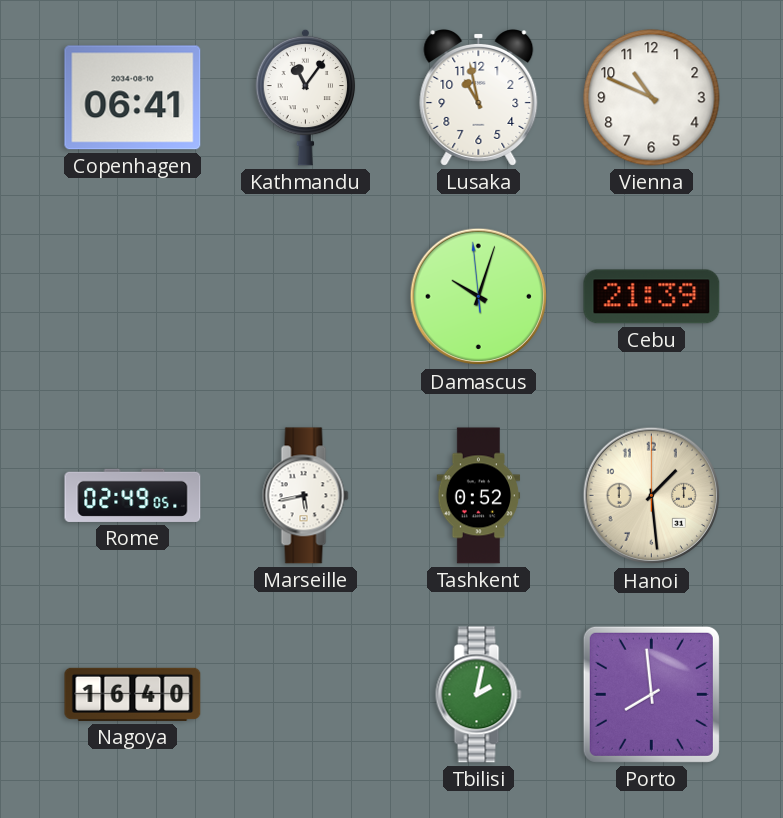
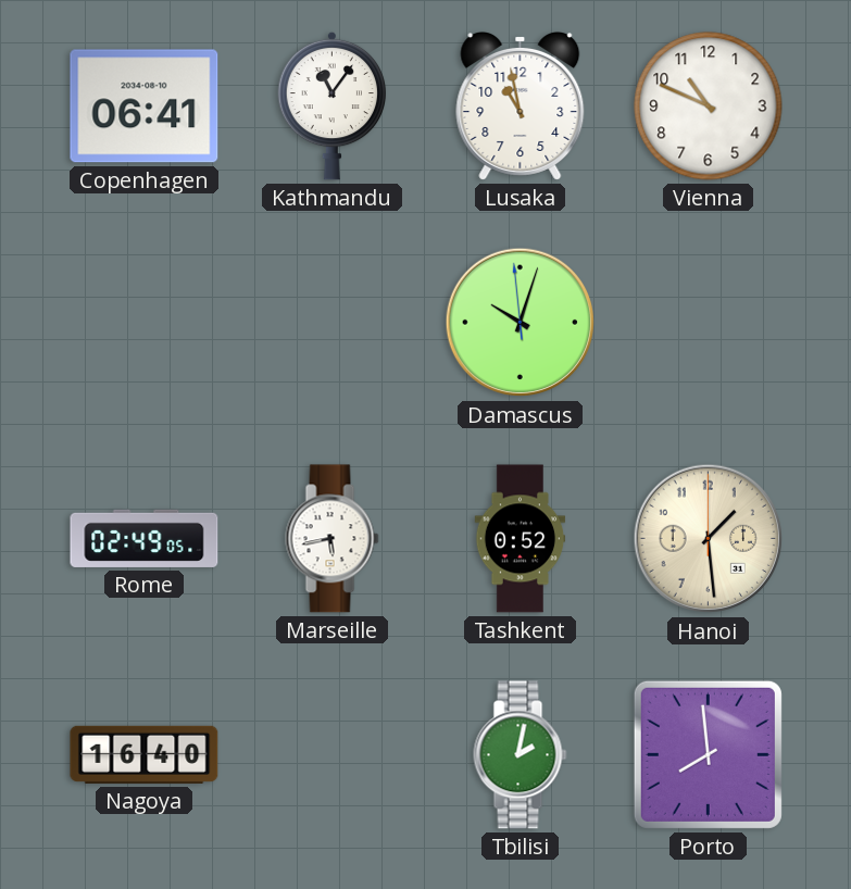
Cebu: 21:39 -> none
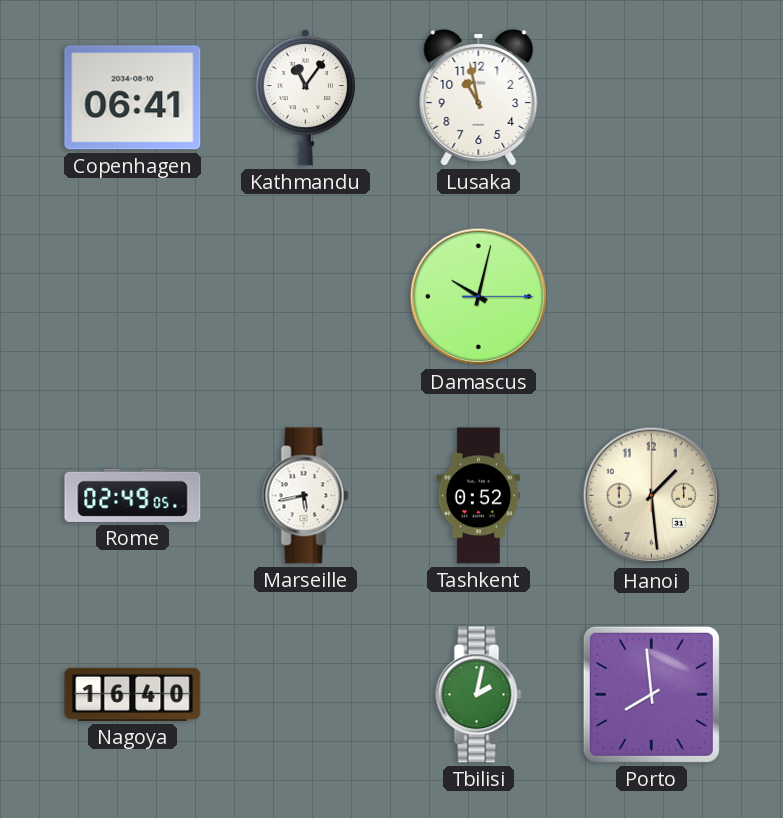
Vienna: 10:49 -> none
Damascus: 10:02:59 -> 10:02:15
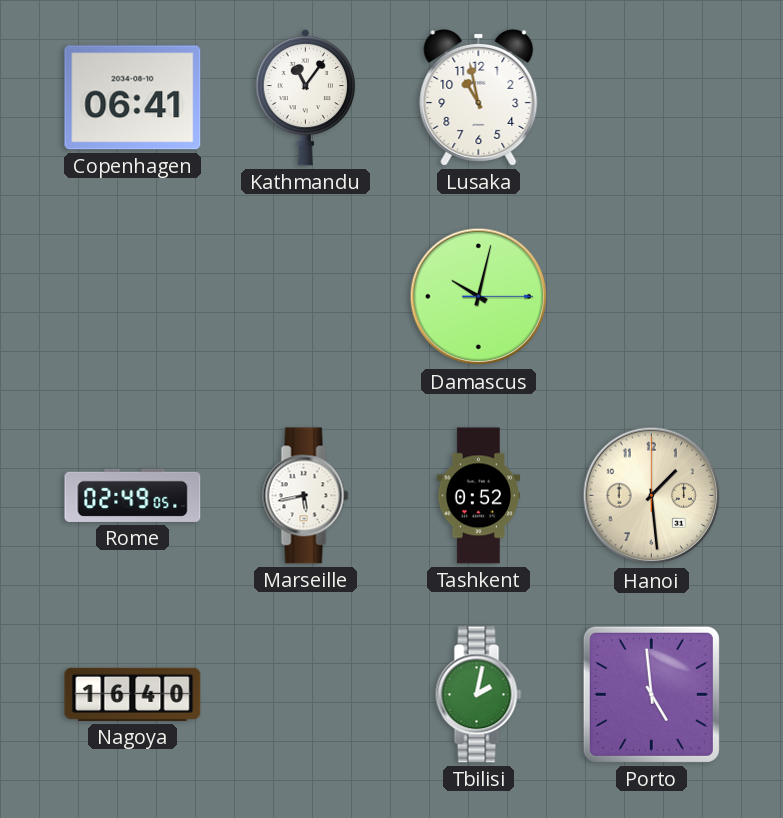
Porto: 7:59 -> 4:59
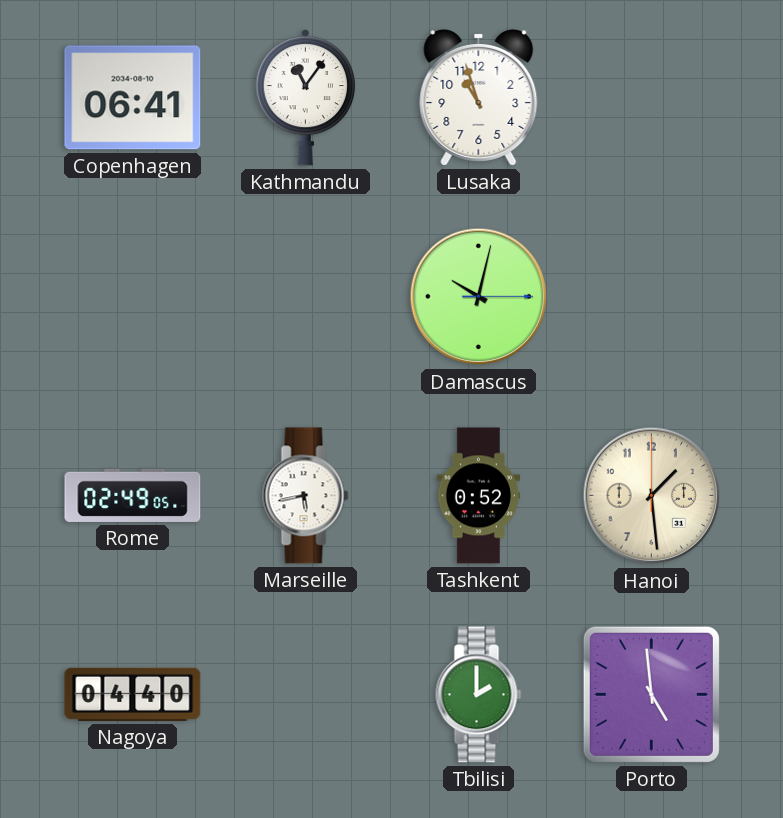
Lusaka: 10:58 -> 10:57
Nagoya: 16:40 -> 04:40
Tbilisi: 2:02 -> 2:00
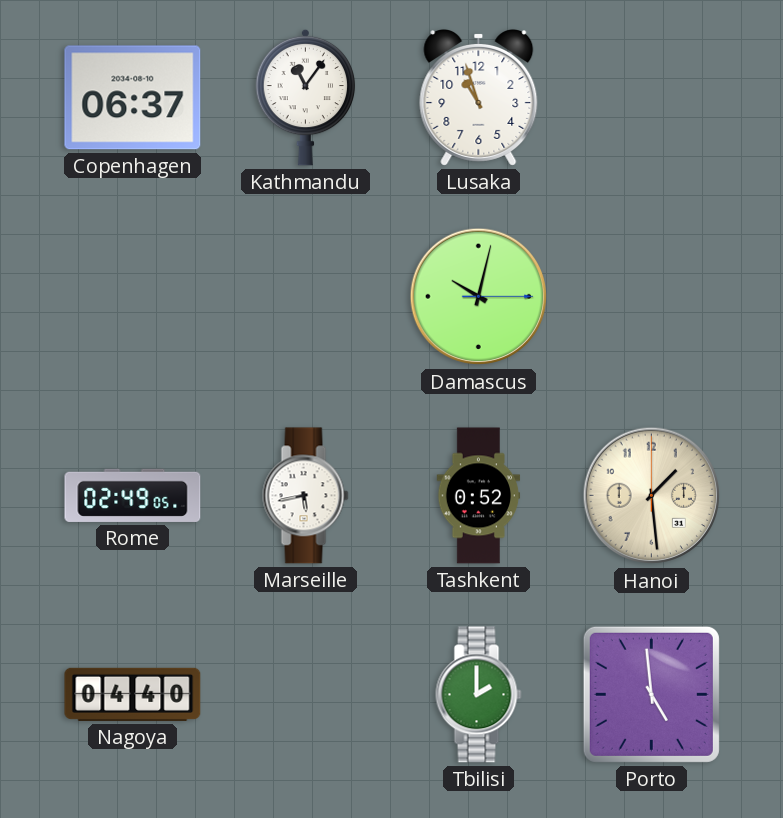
Copenhagen: 06:41 -> 06:37
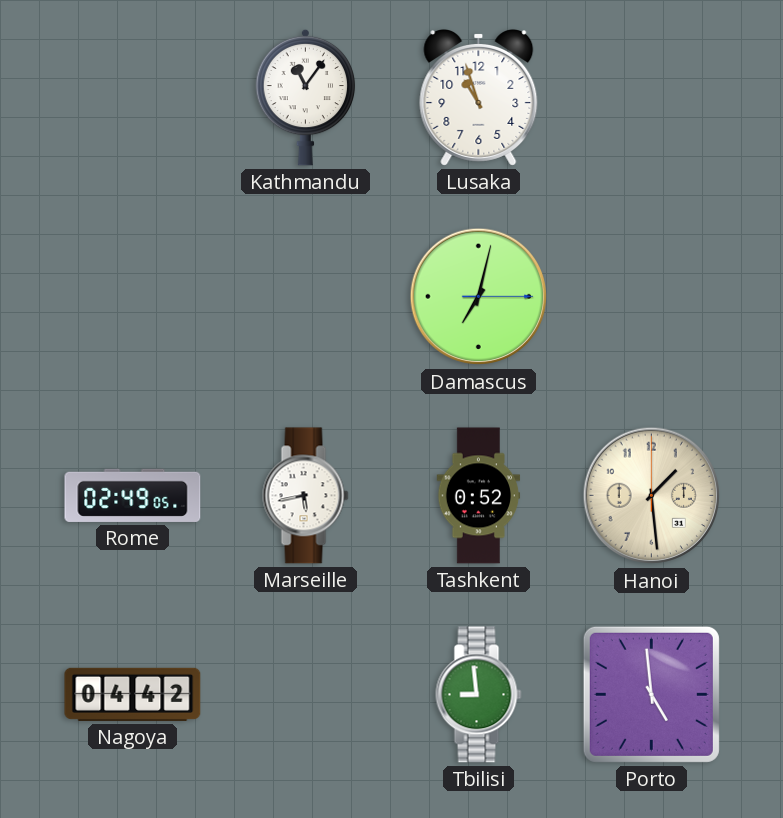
Copenhagen: 06:37 -> none
Damascus: 10:02 -> 7:02
Nagoya: 04:40 -> 04:42
Tbilisi: 2:00 -> 8:59
